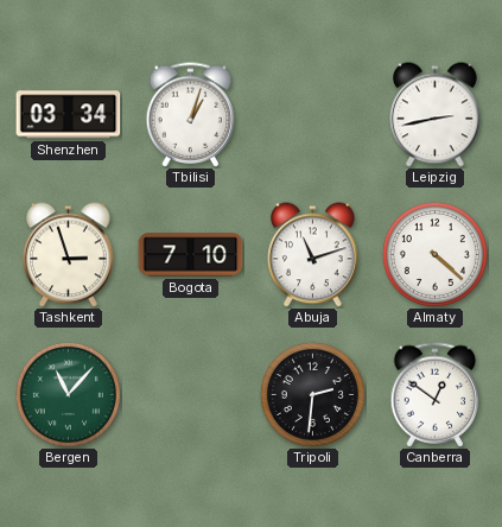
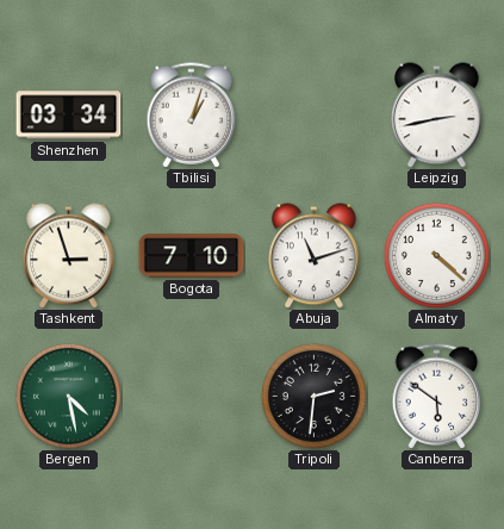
Bergen: 11:07 -> 4:28
Canberra: 12:51 -> 5:51
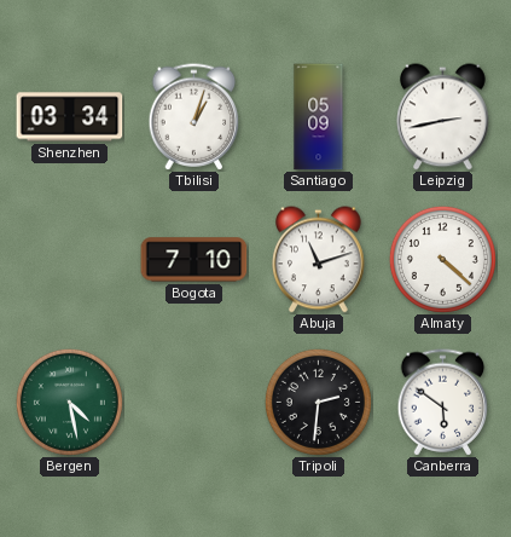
Santiago: none -> 05:09
Tashkent: 2:57 -> none
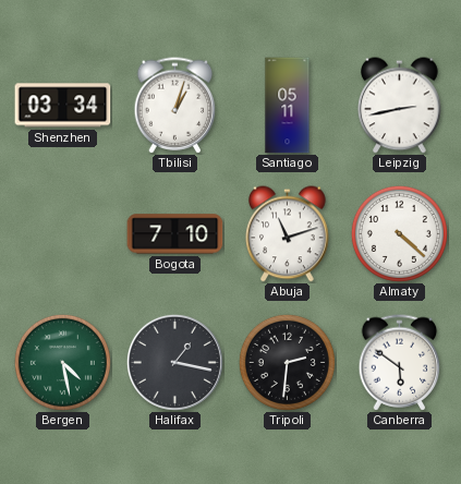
Santiago: 05:09 -> 05:11
Halifax: none -> 1:17
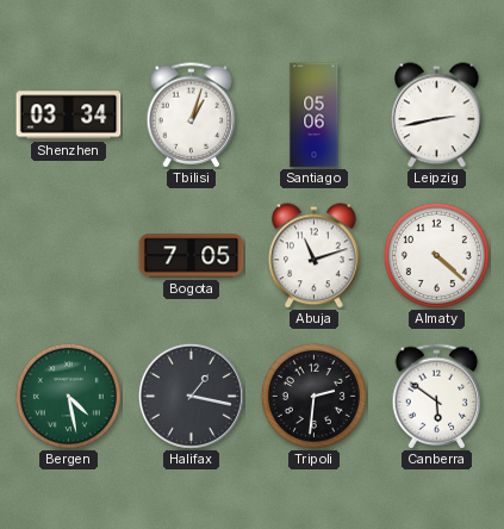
Santiago: 05:11 -> 05:06
Bogota: 7:10 -> 7:05
